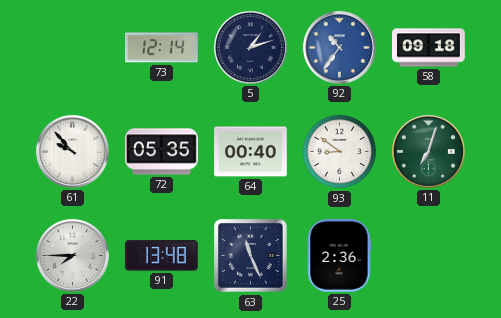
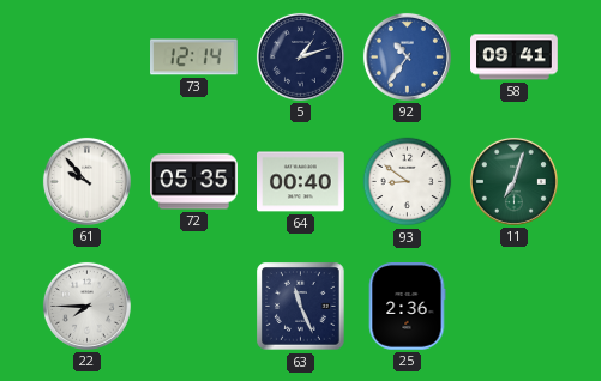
58: 09:18 -> 09:41
91: 13:48 -> none
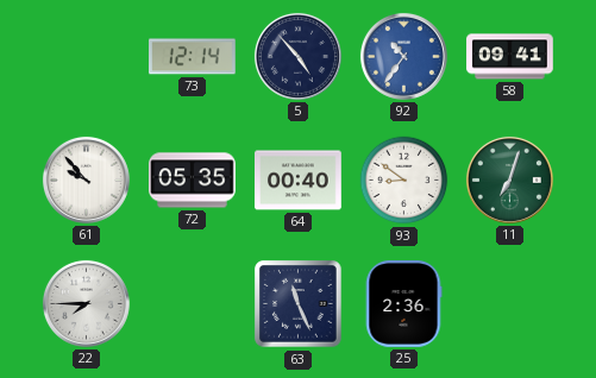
5: 1:12 -> 4:53
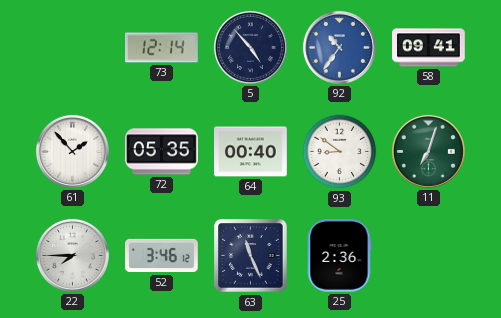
61: 9:53 -> 1:53
52: none -> 3:46
